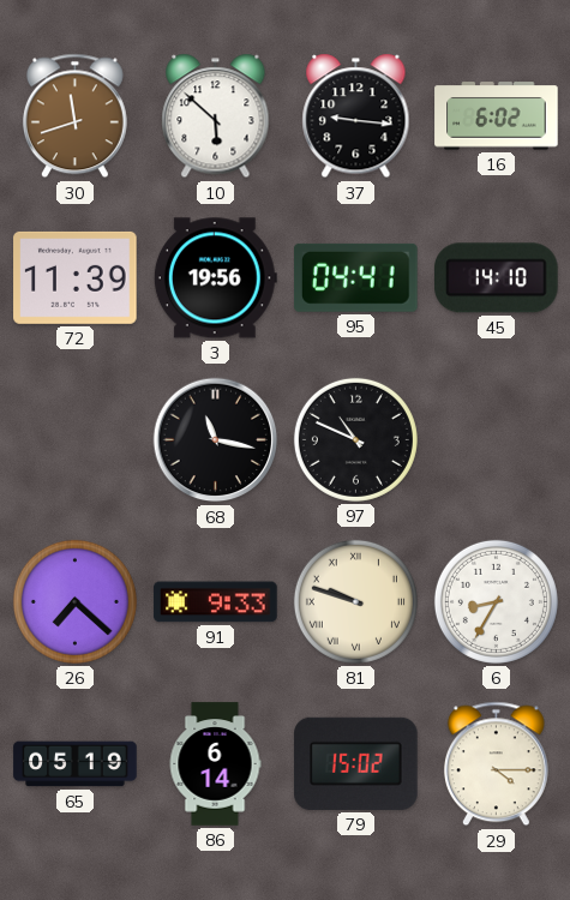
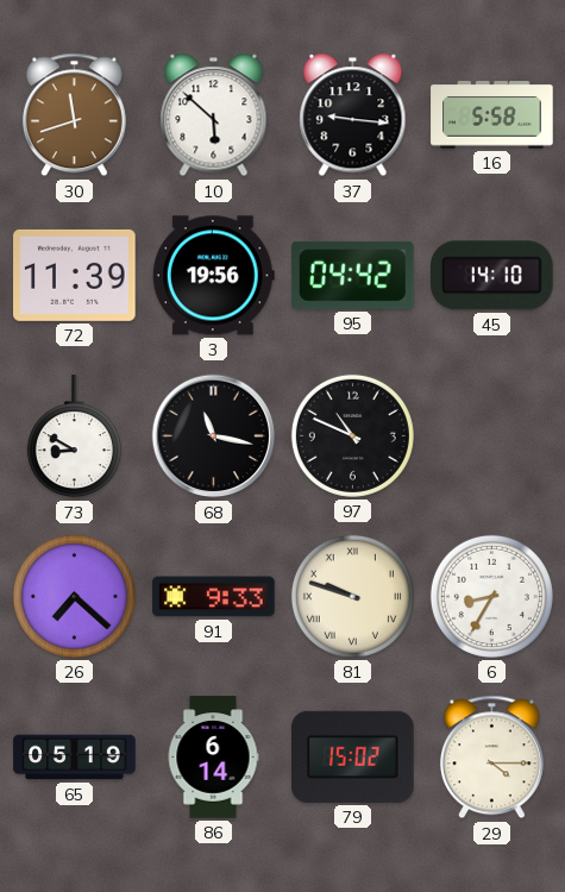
16: 6:02 -> 5:58
95: 04:41 -> 04:42
73: none -> 8:50
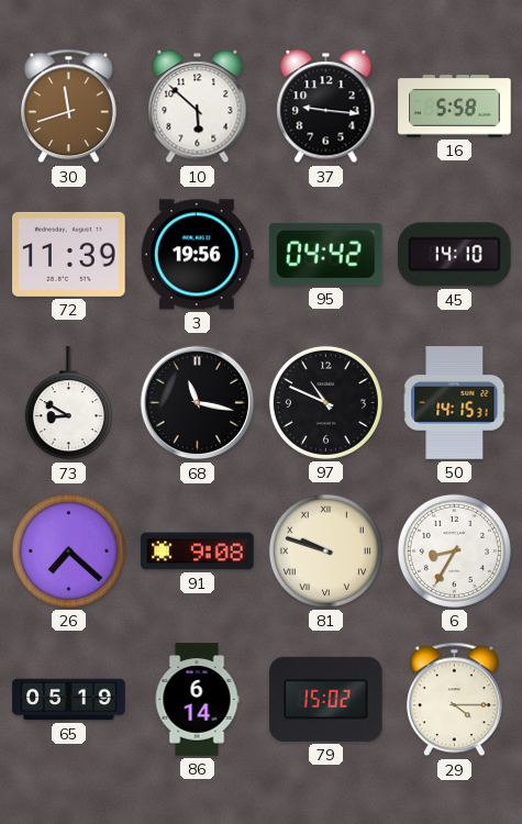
50: none -> 14:15
91: 9:33 -> 9:08
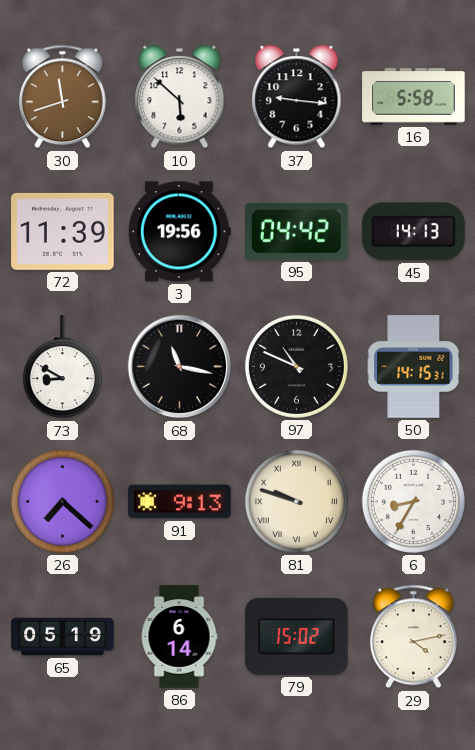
45: 14:10 -> 14:13
91: 9:08 -> 9:13
29: 4:15 -> 4:13
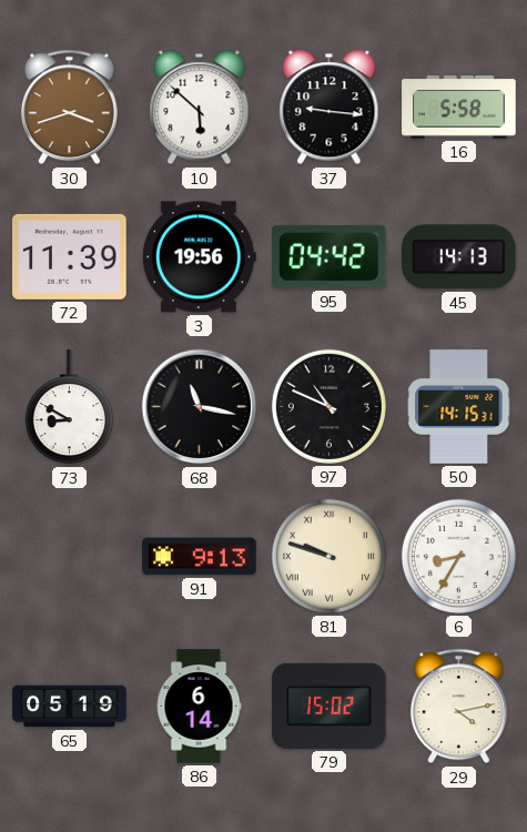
30: 11:42 -> 3:42
26: 7:22 -> none
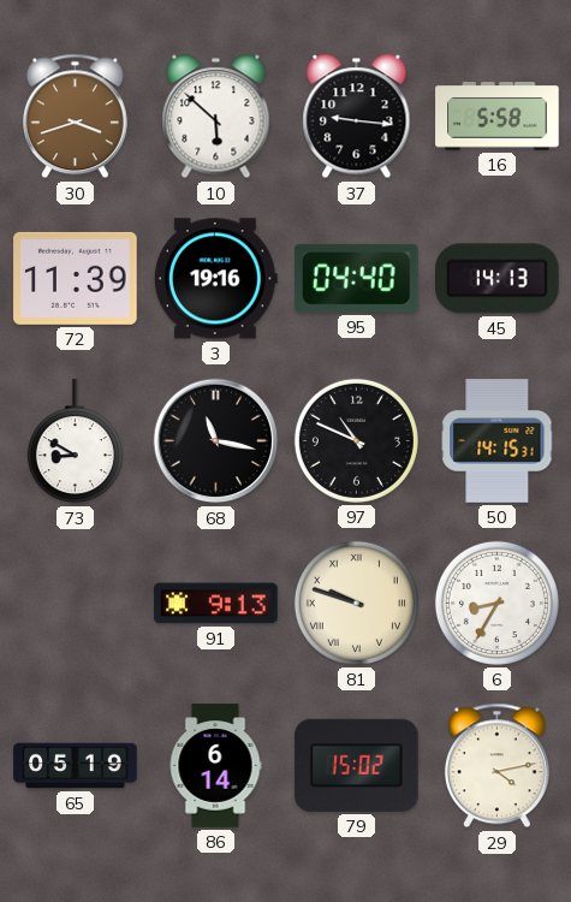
3: 19:56 -> 19:16
95: 04:42 -> 04:40
